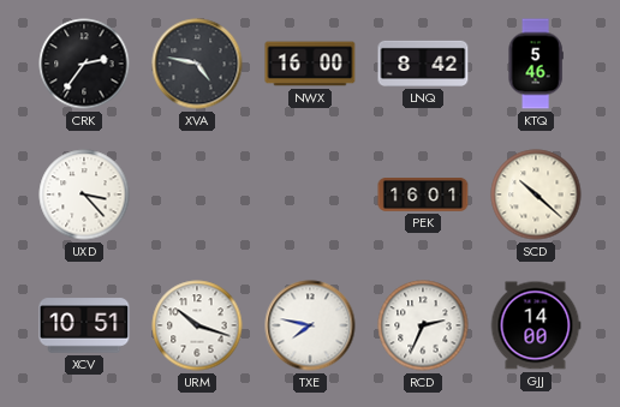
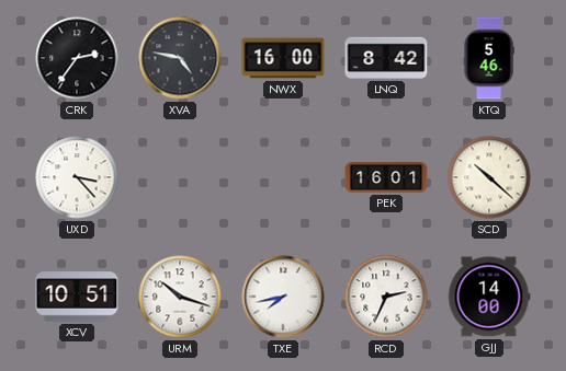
TXE: 7:47 -> 7:43
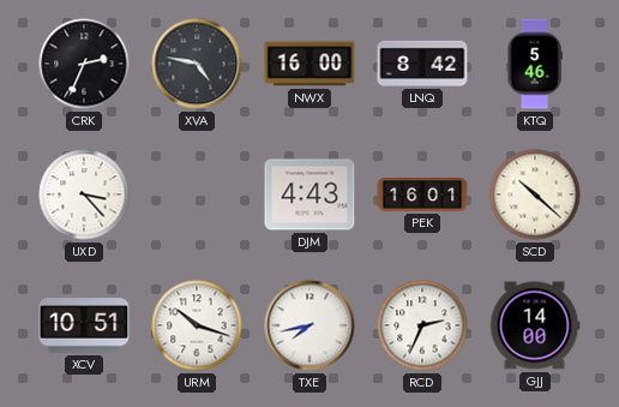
CRK: 2:36 -> 2:34
DJM: none -> 4:43
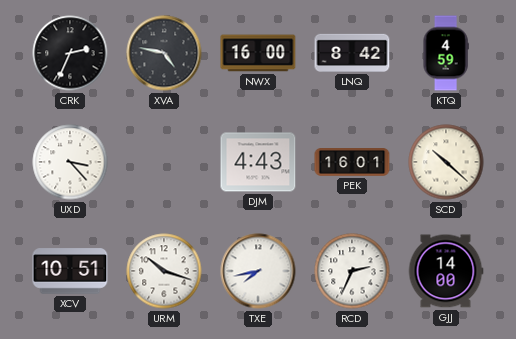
KTQ: 5:46 -> 4:59
